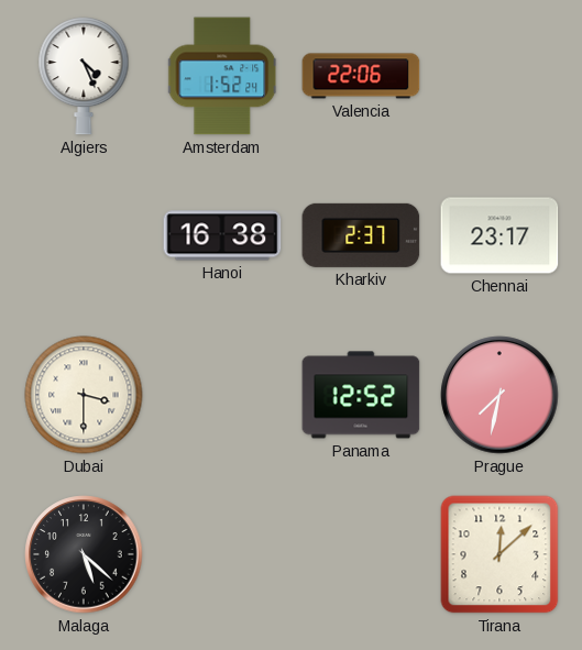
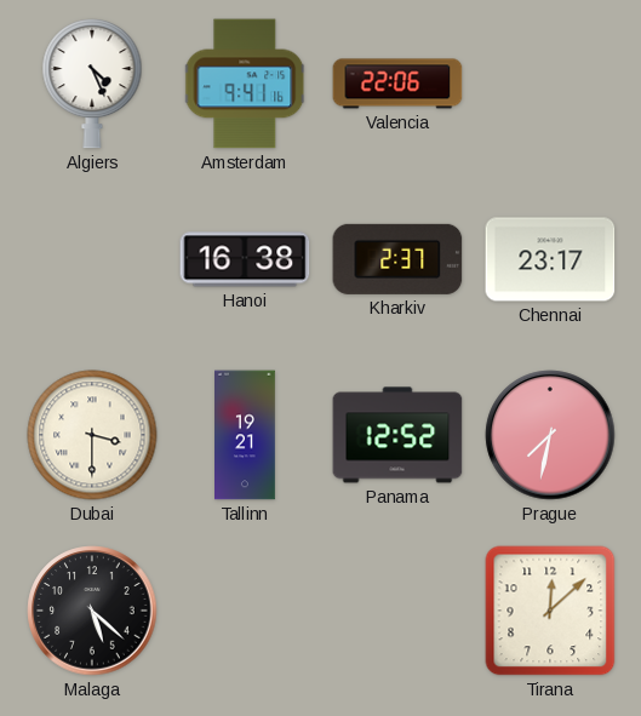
Amsterdam: 1:52 -> 9:41
Tallinn: none -> 19:21
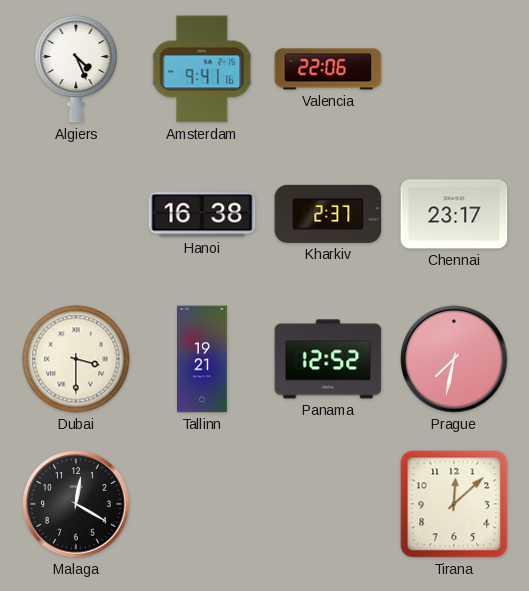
Malaga: 5:22 -> 12:20
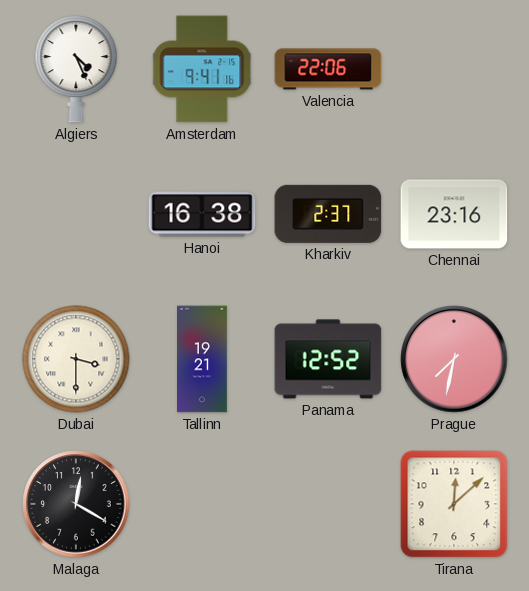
Chennai: 23:17 -> 23:16
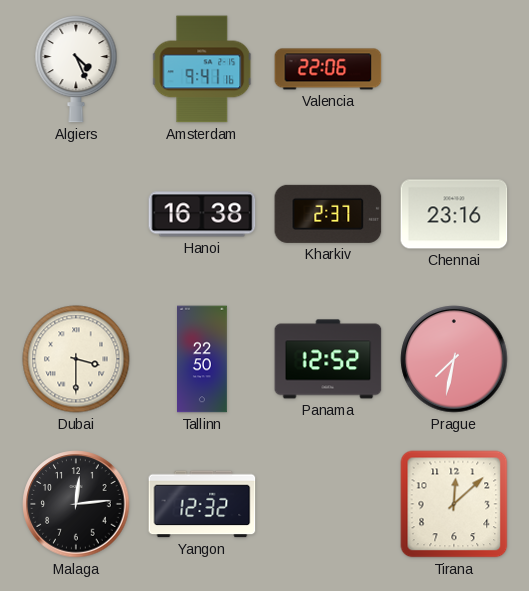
Tallinn: 19:21 -> 22:50
Malaga: 12:20 -> 12:14
Yangon: none -> 12:32
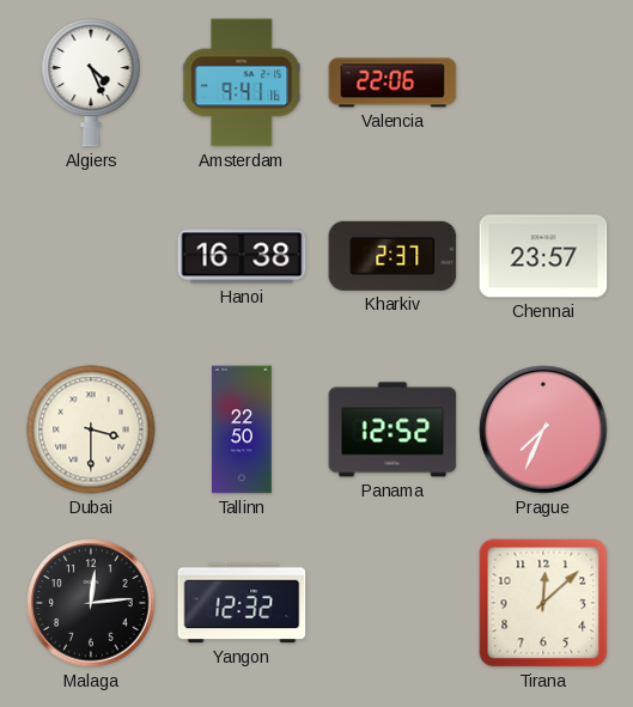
Chennai: 23:16 -> 23:57
Prague: 7:32 -> 7:34
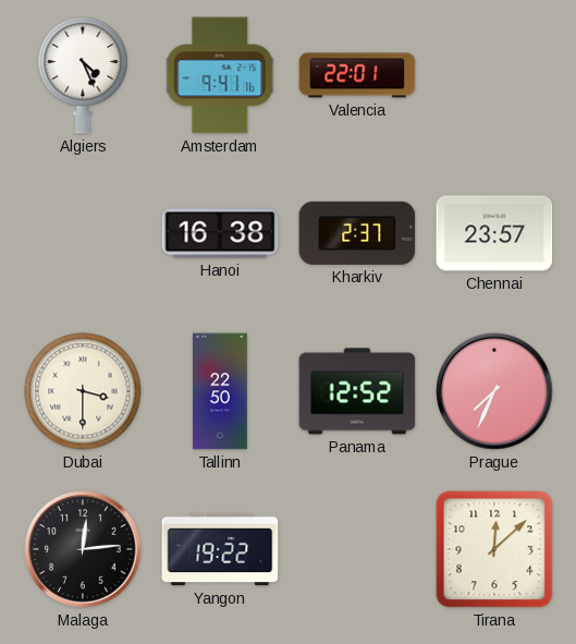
Valencia: 22:06 -> 22:01
Yangon: 12:32 -> 19:22
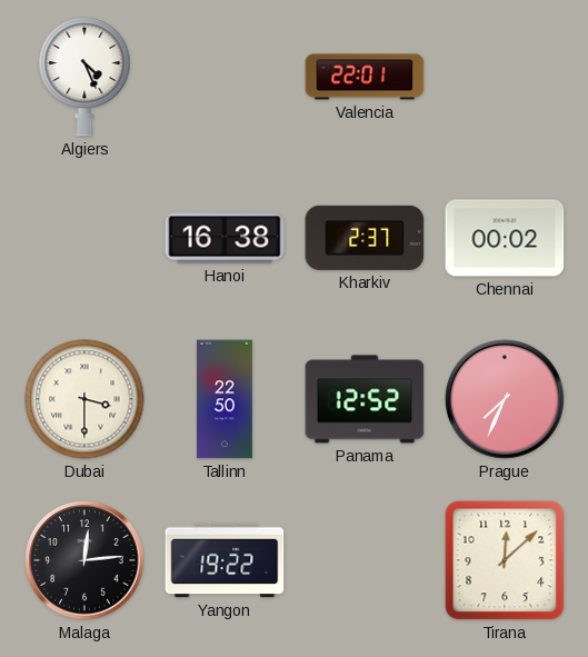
Amsterdam: 9:41 -> none
Chennai: 23:57 -> 00:02
